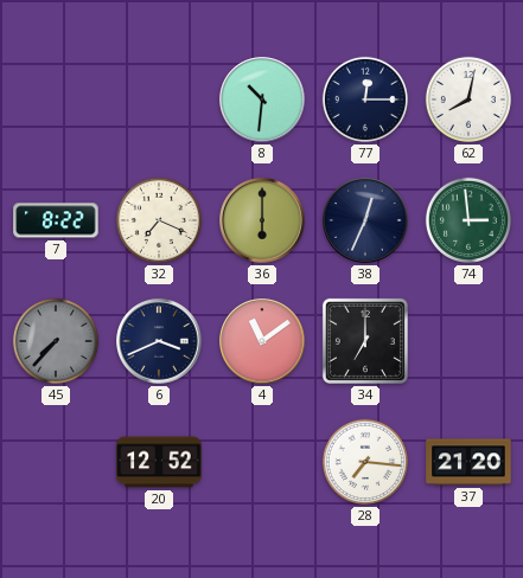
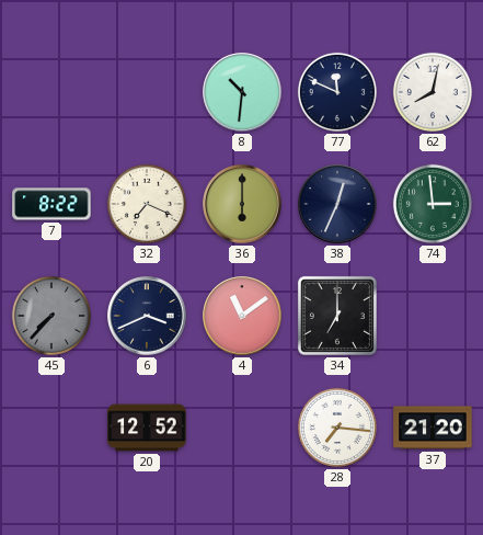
77: 12:15 -> 11:49
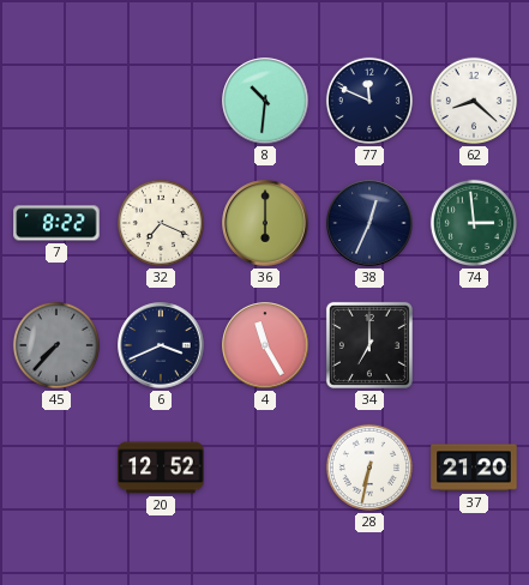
62: 8:02 -> 8:22
4: 11:09 -> 11:25
28: 7:16 -> 6:32
